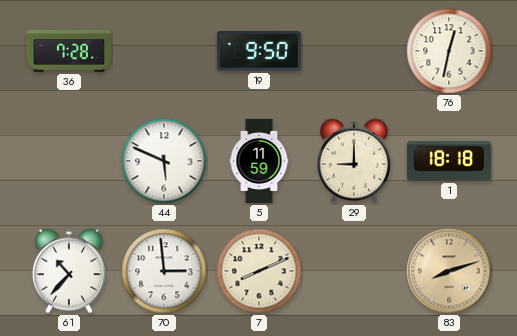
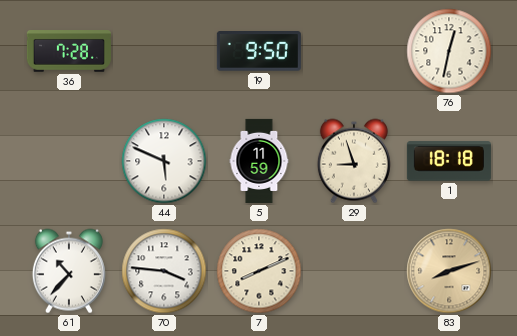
29: 9:00 -> 8:57
70: 2:59 -> 3:46
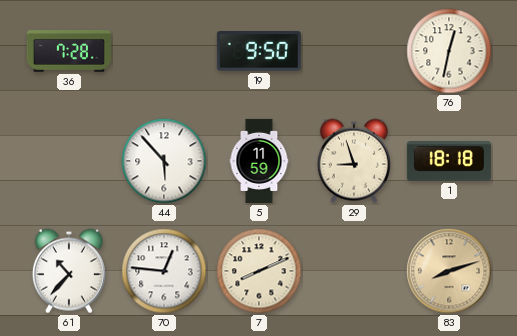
44: 5:49 -> 5:53
70: 3:46 -> 12:46
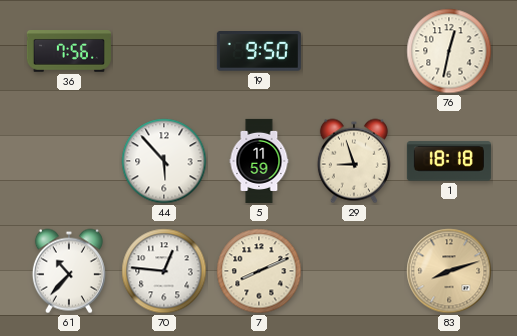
36: 7:28 -> 7:56
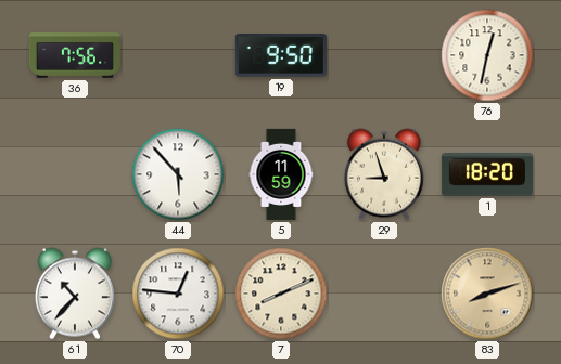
1: 18:18 -> 18:20
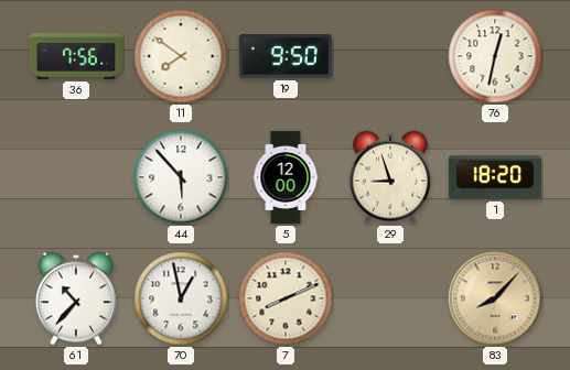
11: none -> 7:51
5: 11:59 -> 12:00
70: 12:46 -> 12:58
83: 8:12 -> 8:07
